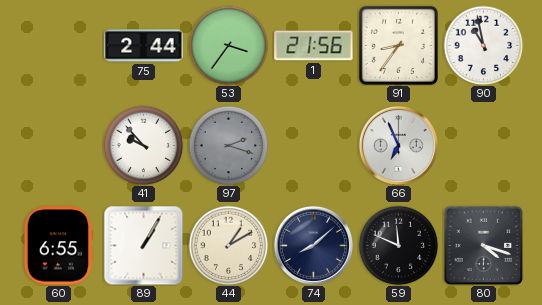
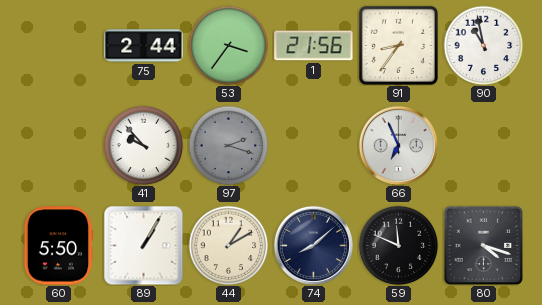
60: 6:55 -> 5:50
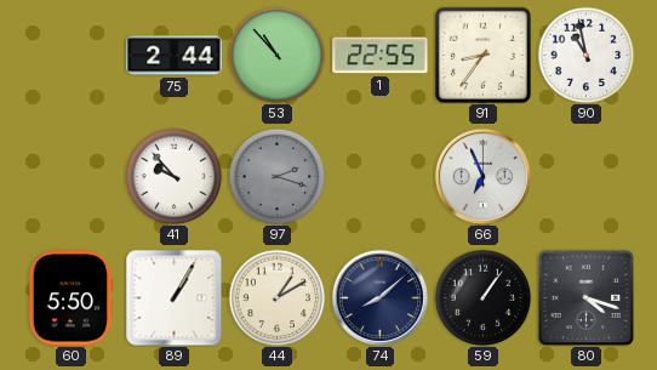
53: 3:36 -> 10:53
1: 21:56 -> 22:55
59: 11:49 -> 1:06
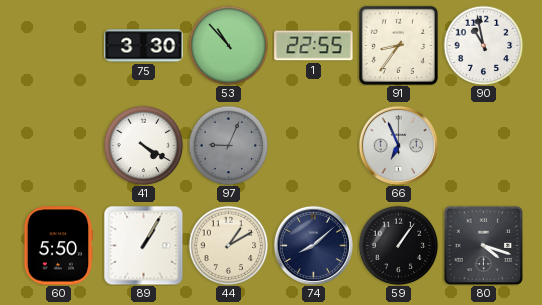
75: 2:44 -> 3:30
41: 9:53 -> 4:20
97: 2:18 -> 9:04
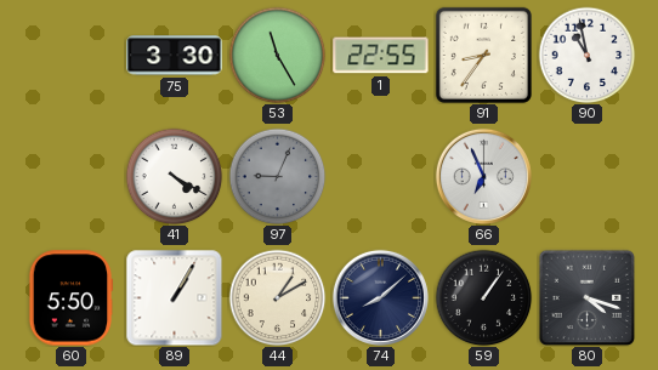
53: 10:53 -> 11:25
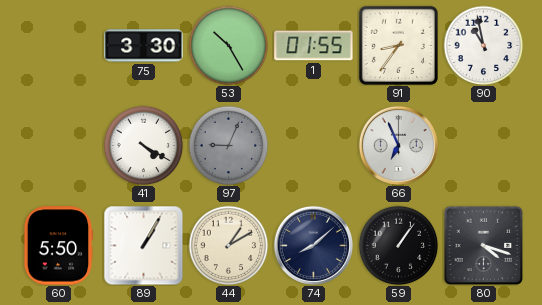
53: 11:25 -> 10:25
1: 22:55 -> 01:55
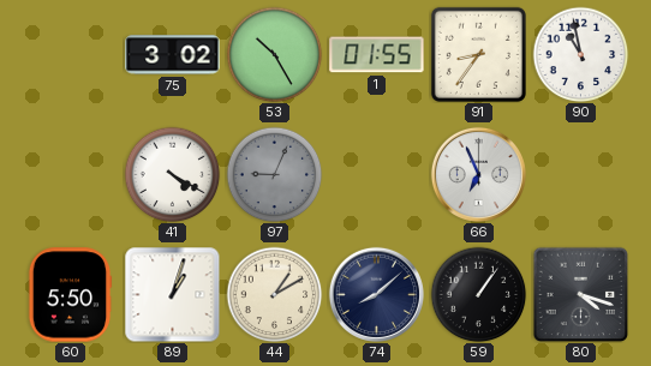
75: 3:30 -> 3:02
89: 1:05 -> 1:03
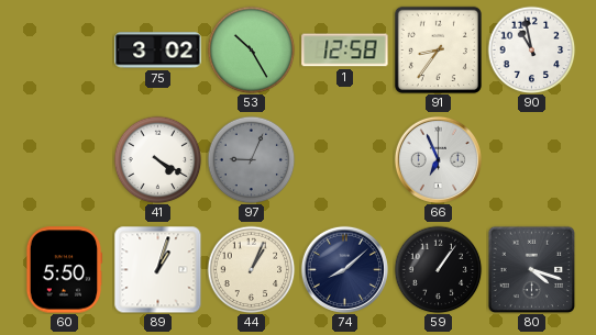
1: 01:55 -> 12:58
44: 1:10 -> 1:04
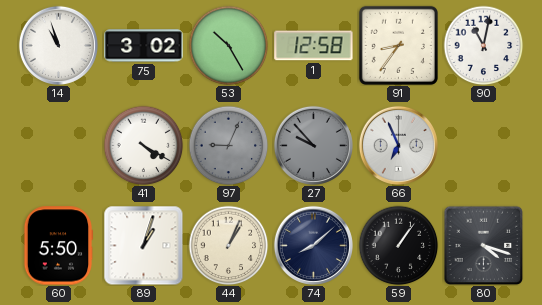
14: none -> 10:57
90: 10:58 -> 11:02
27: none -> 9:53
